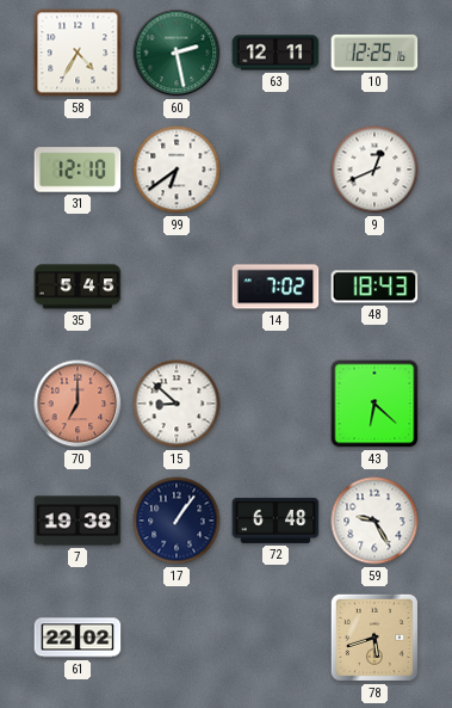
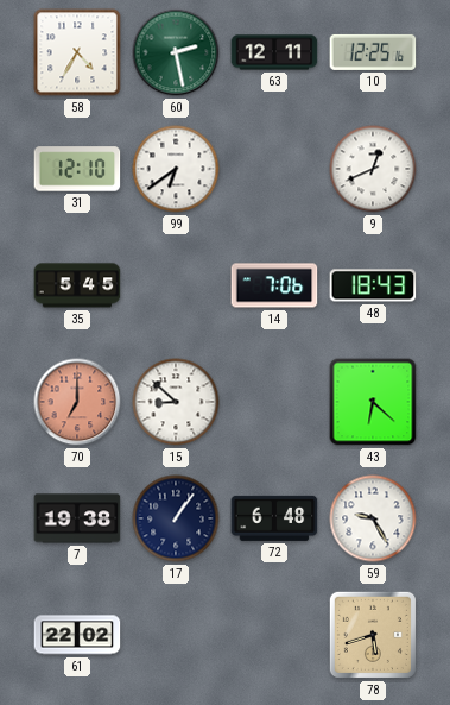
14: 7:02 -> 7:06
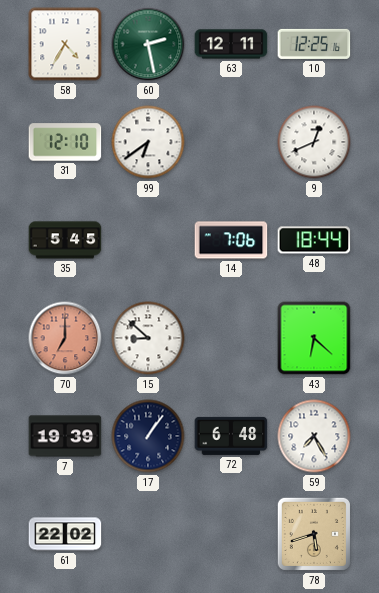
48: 18:43 -> 18:44
7: 19:38 -> 19:39
59: 9:25 -> 7:25
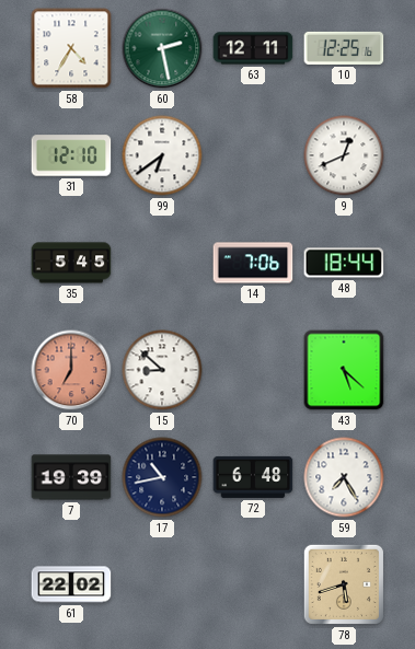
43: 6:22 -> 5:22
17: 1:06 -> 10:43
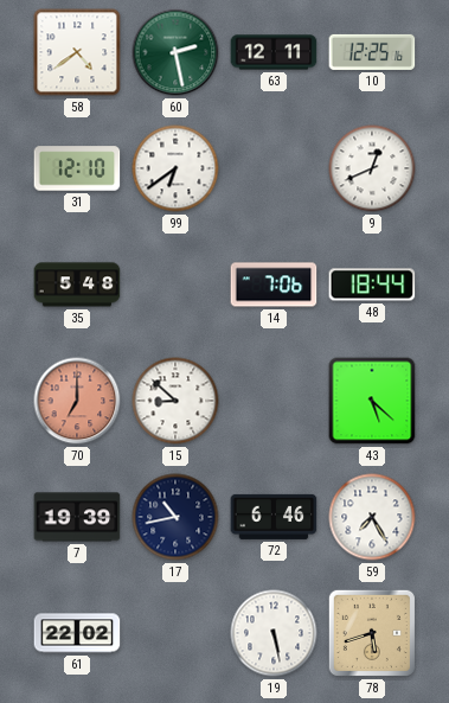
58: 4:35 -> 4:39
35: 5:45 -> 5:48
72: 6:48 -> 6:46
19: none -> 5:28
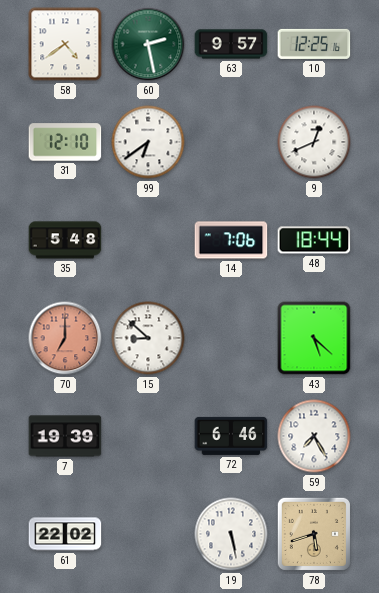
63: 12:11 -> 9:57
17: 10:43 -> none
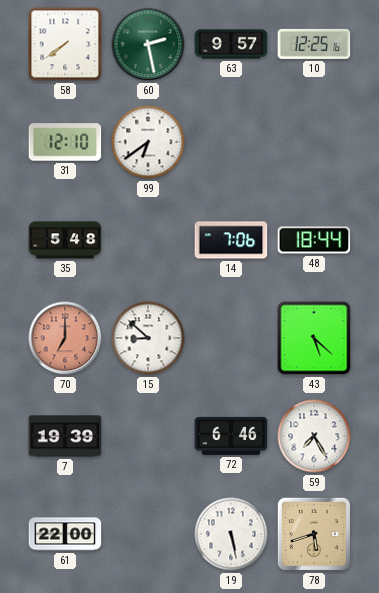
58: 4:39 -> 7:39
9: 12:41 -> none
61: 22:02 -> 22:00
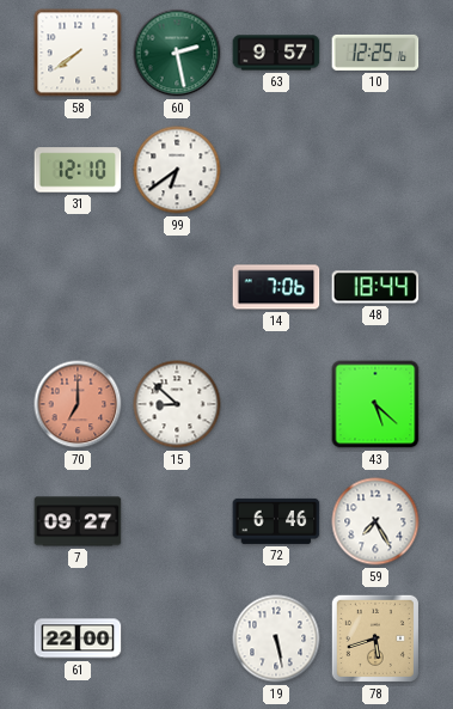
35: 5:48 -> none
7: 19:39 -> 09:27
